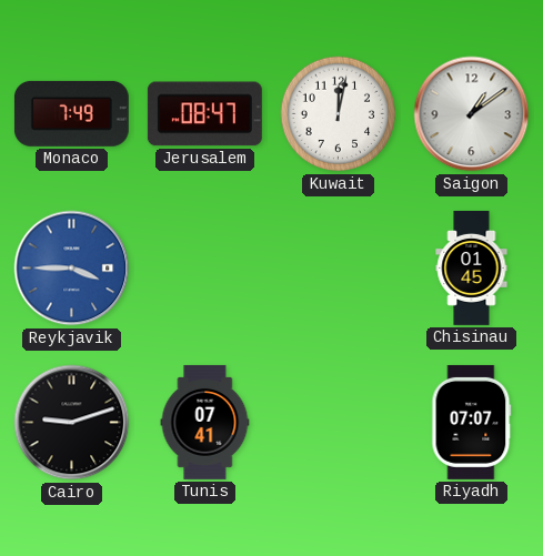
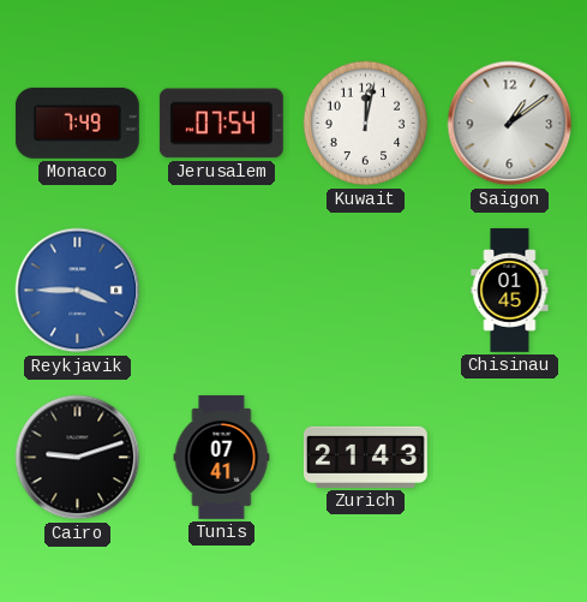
Jerusalem: 08:47 -> 07:54
Zurich: none -> 21:43
Riyadh: 07:07 -> none
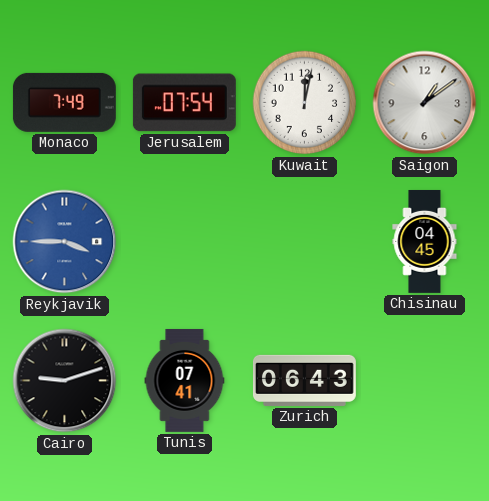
Chisinau: 01:45 -> 04:45
Zurich: 21:43 -> 06:43
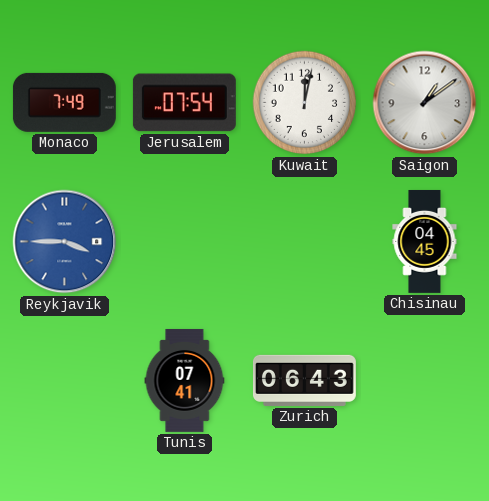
Cairo: 9:12 -> none
